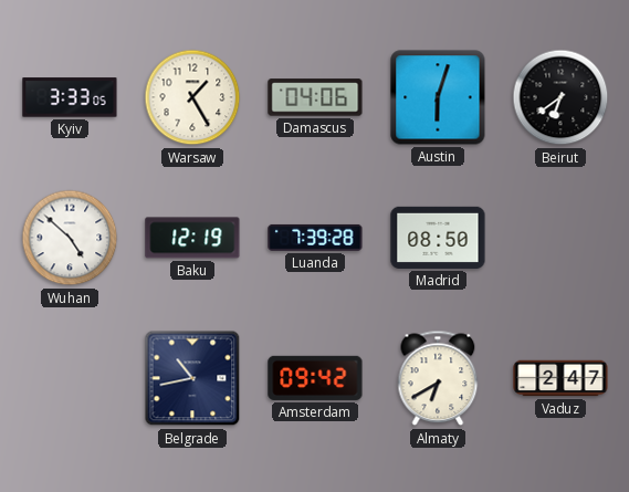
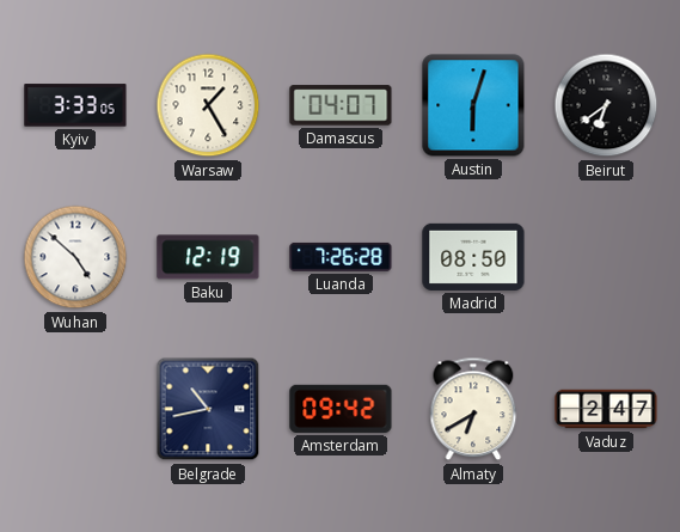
Damascus: 04:06 -> 04:07
Luanda: 7:39 -> 7:26
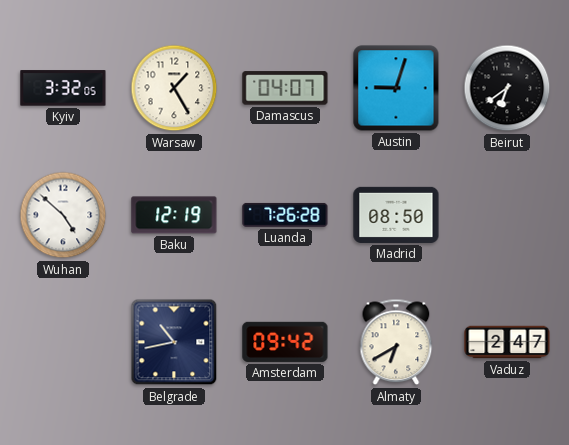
Kyiv: 3:33 -> 3:32
Austin: 6:03 -> 9:03
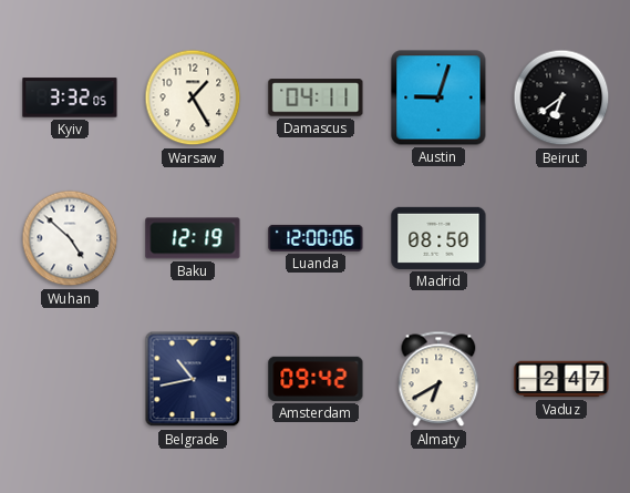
Damascus: 04:07 -> 04:11
Luanda: 7:26 -> 12:00
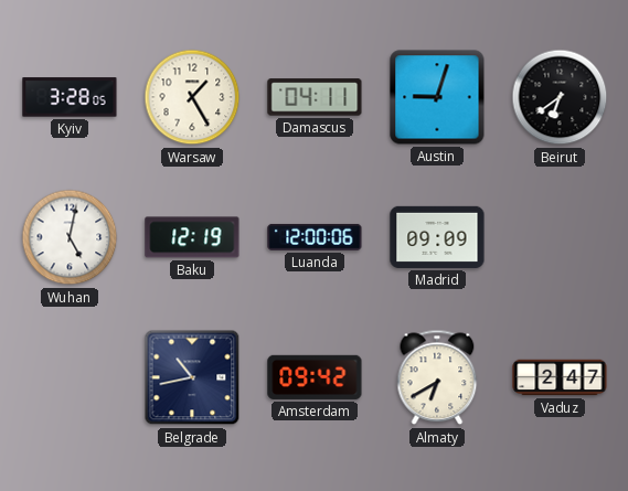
Kyiv: 3:32 -> 3:28
Wuhan: 4:52 -> 5:02
Madrid: 08:50 -> 09:09
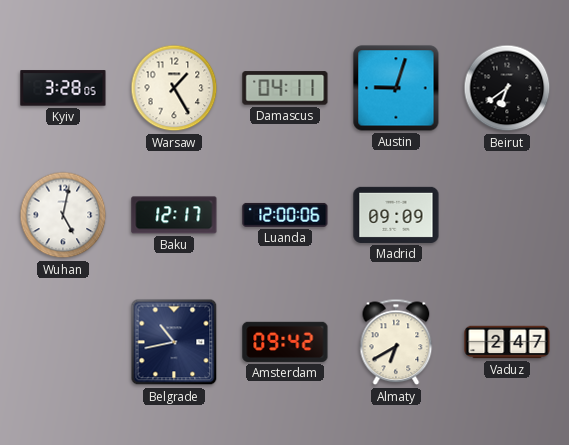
Baku: 12:19 -> 12:17
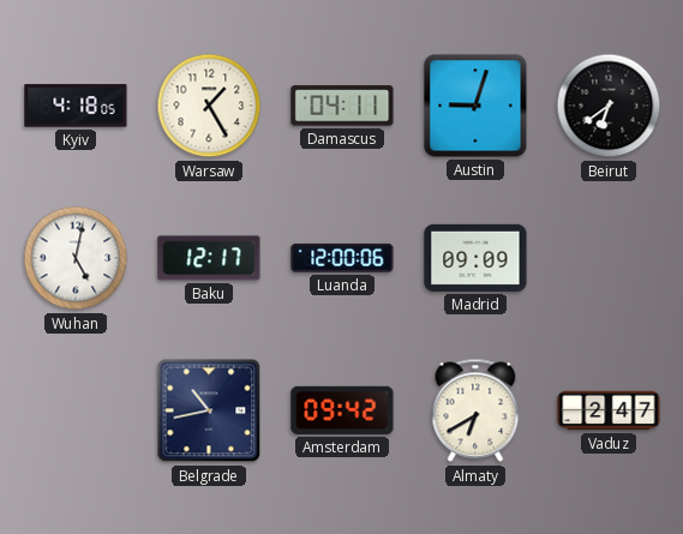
Kyiv: 3:28 -> 4:18
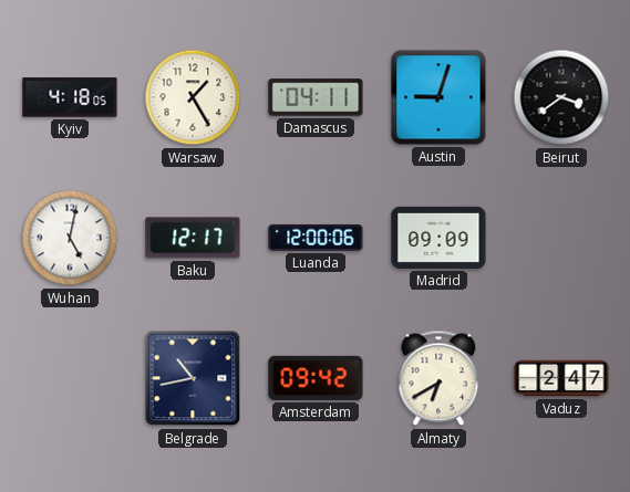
Beirut: 6:39 -> 3:39
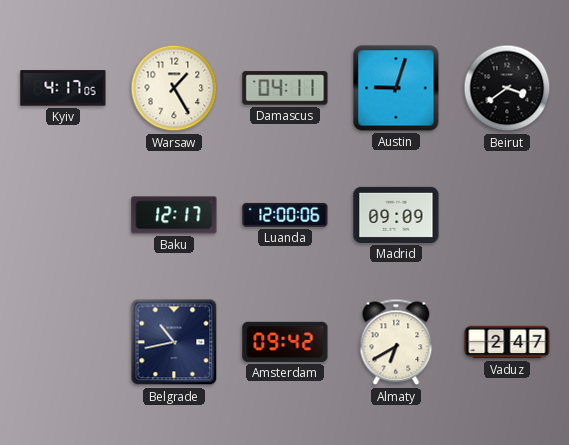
Kyiv: 4:18 -> 4:17
Wuhan: 5:02 -> none
